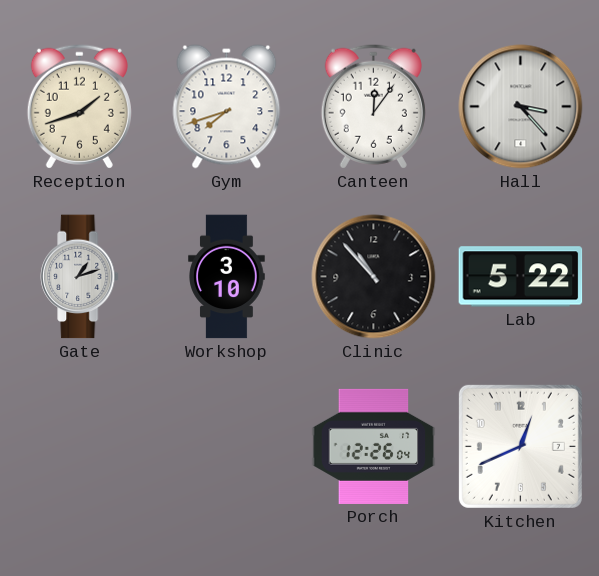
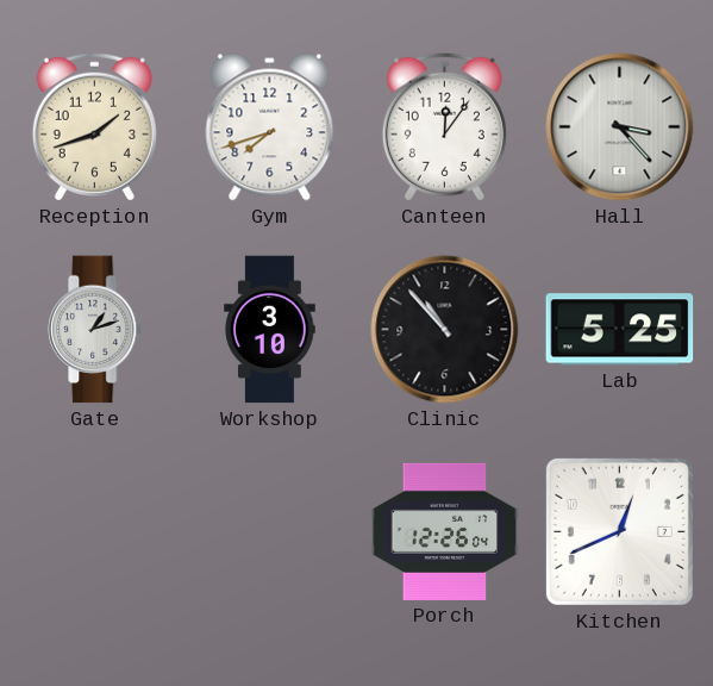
Lab: 5:22 -> 5:25
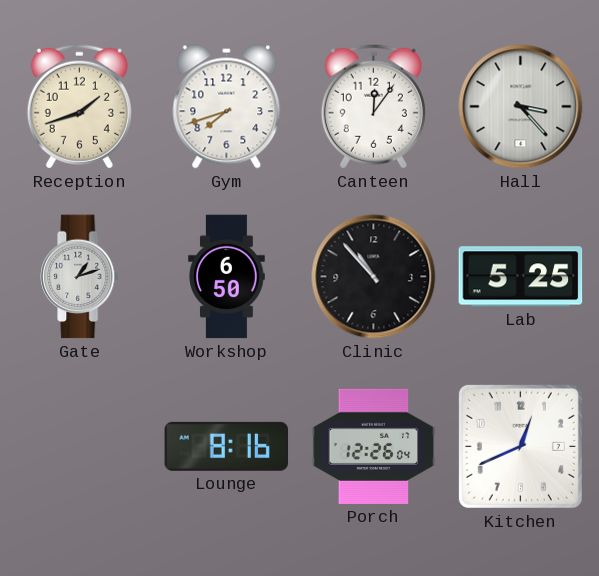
Workshop: 3:10 -> 6:50
Lounge: none -> 8:16
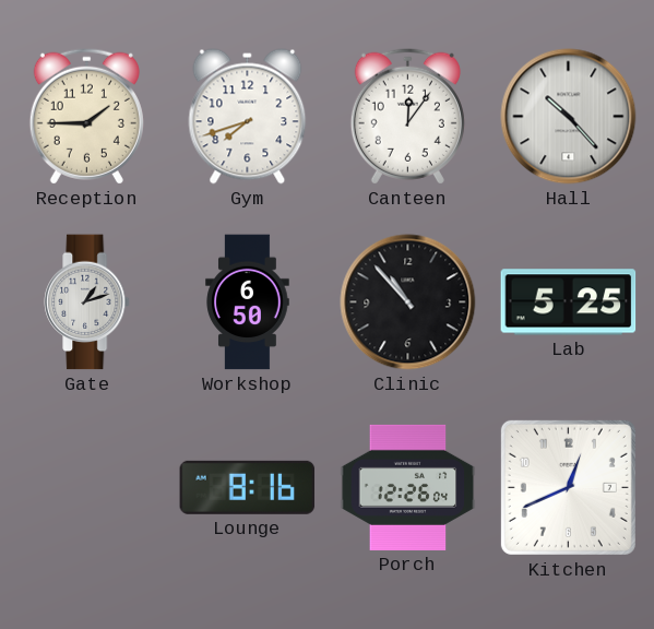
Reception: 1:42 -> 1:45
Hall: 3:23 -> 10:23
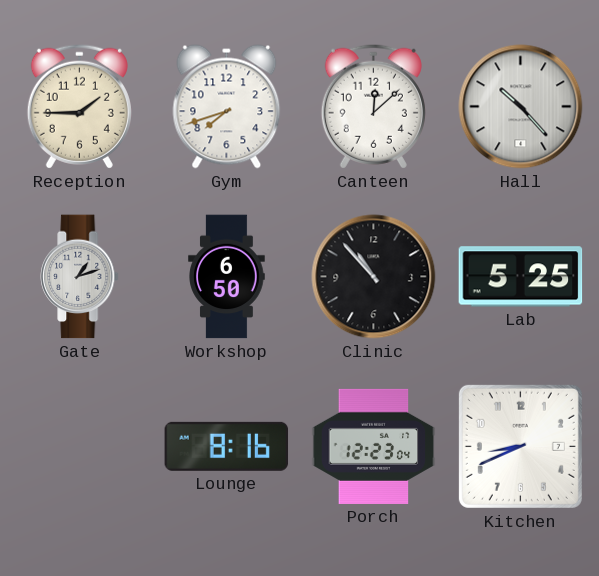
Canteen: 12:06 -> 12:08
Porch: 12:26 -> 12:23
Kitchen: 12:41 -> 8:41
